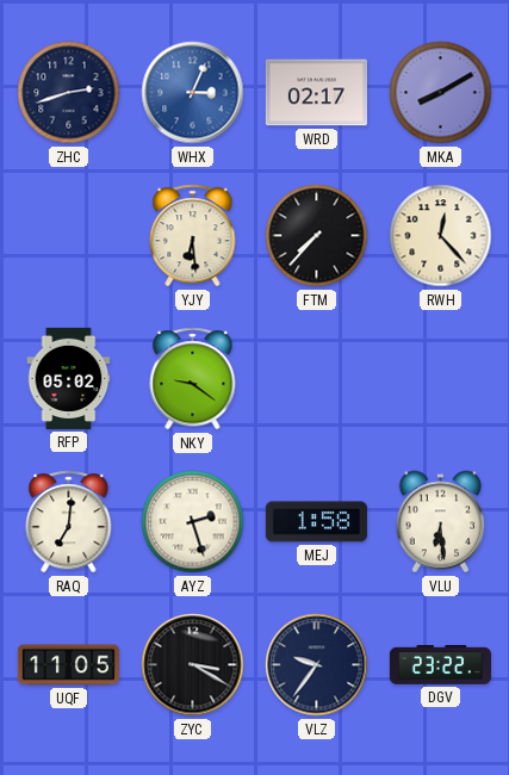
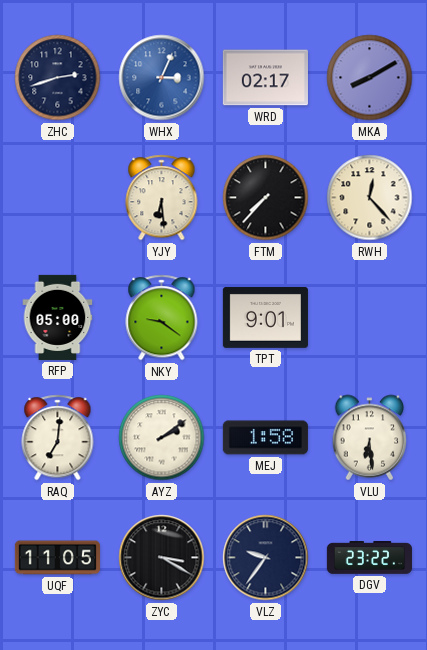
RFP: 05:02 -> 05:00
TPT: none -> 9:01
AYZ: 2:27 -> 2:09
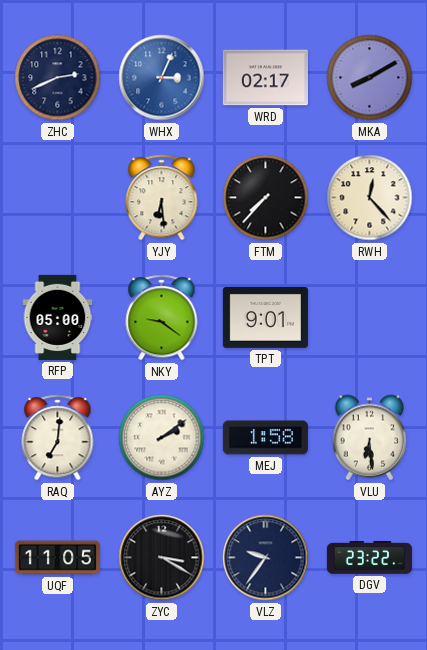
ZHC: 2:42 -> 2:41
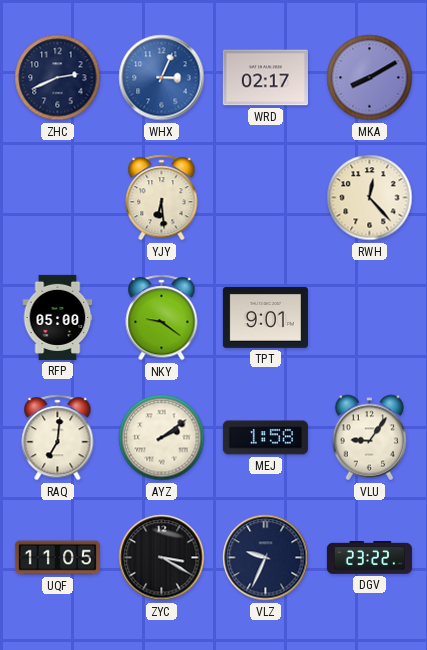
FTM: 7:37 -> none
VLU: 6:29 -> 9:06
VLZ: 9:36 -> 9:34
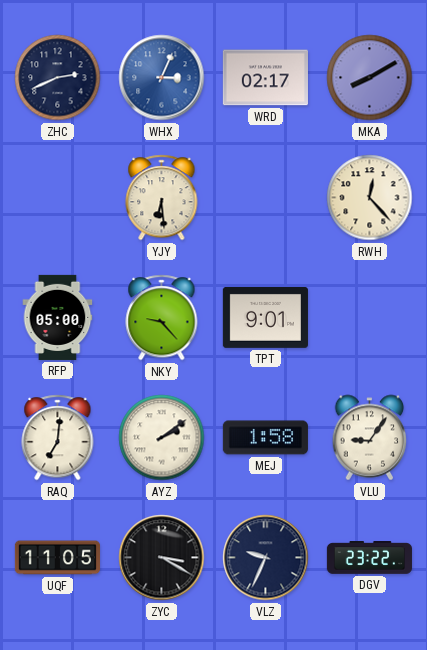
NKY: 9:21 -> 9:23
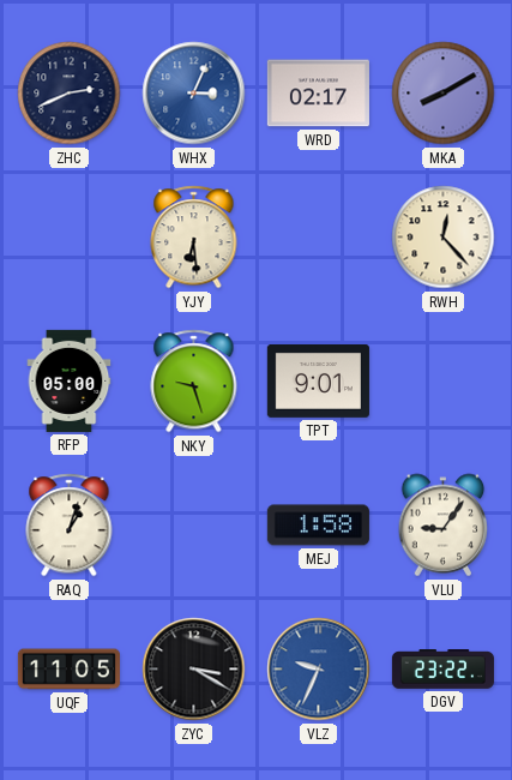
NKY: 9:23 -> 9:27
RAQ: 7:01 -> 1:03
AYZ: 2:09 -> none
VLZ dial: navy -> blue
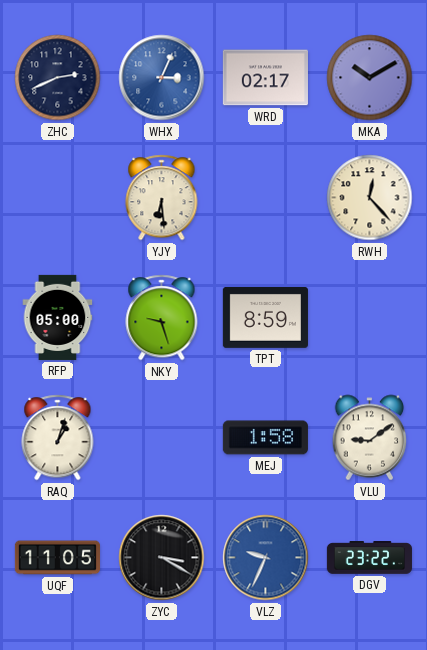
MKA: 8:10 -> 10:10
TPT: 9:01 -> 8:59
VLU: 9:06 -> 9:09
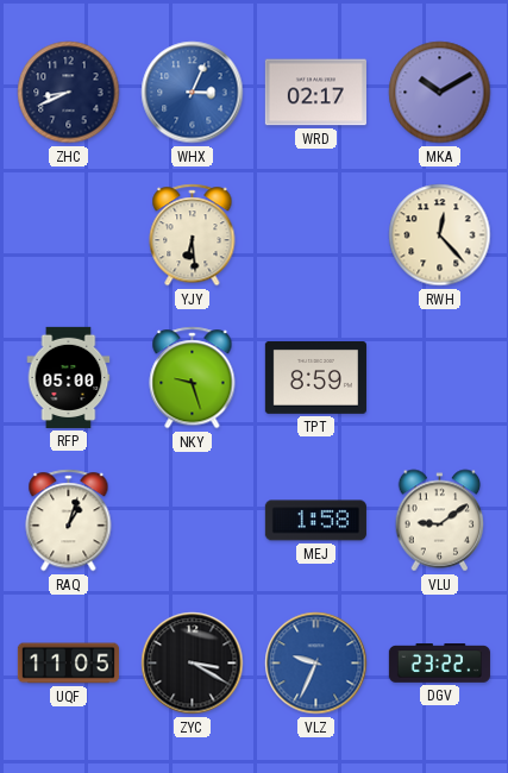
ZHC: 2:41 -> 8:41
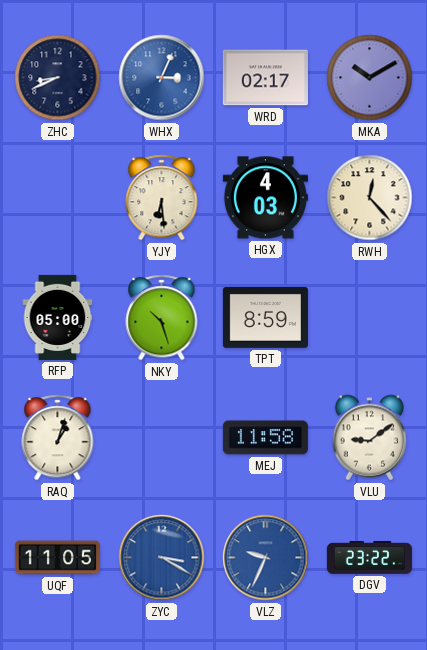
HGX: none -> 4:03
NKY: 9:27 -> 10:27
MEJ: 1:58 -> 11:58
ZYC dial: black -> blue
